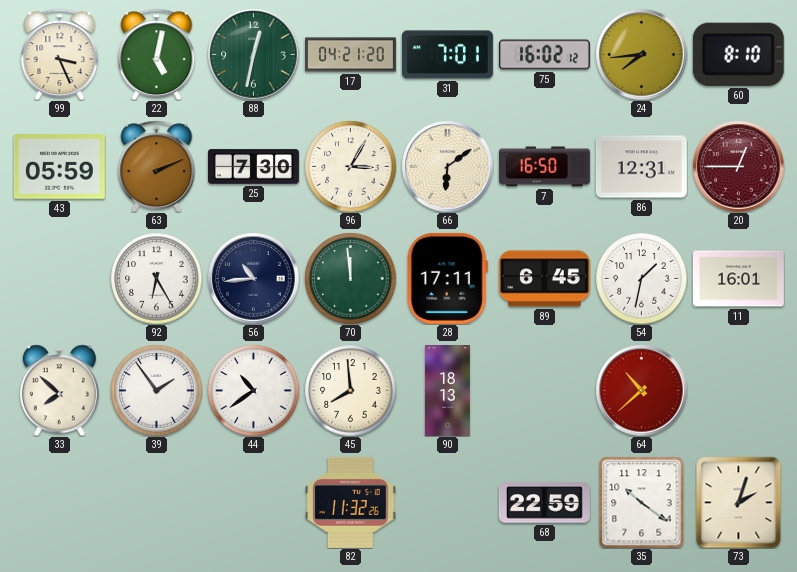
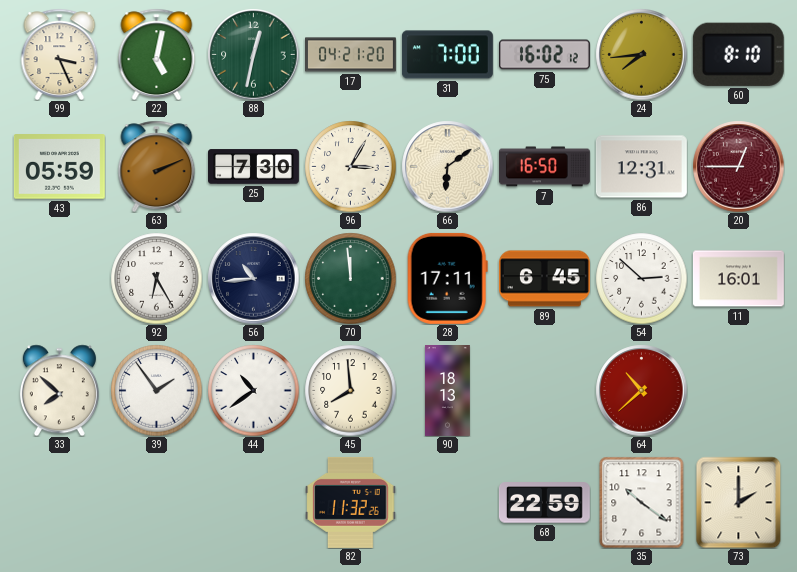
31: 7:01 -> 7:00
54: 1:32 -> 2:52
73: 2:03 -> 2:00
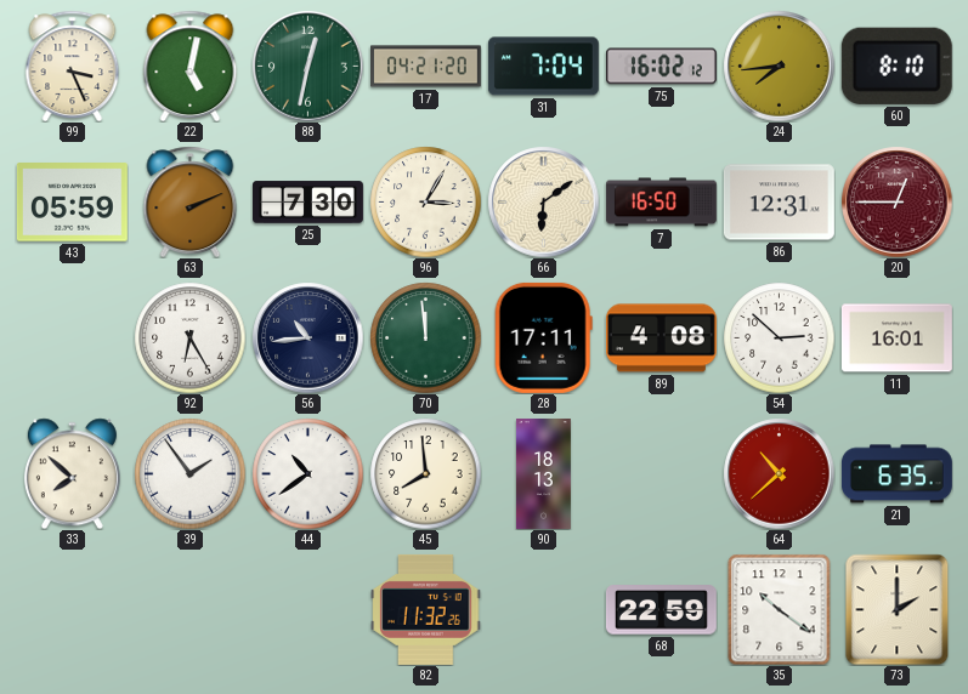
31: 7:00 -> 7:04
89: 6:45 -> 4:08
21: none -> 6:35
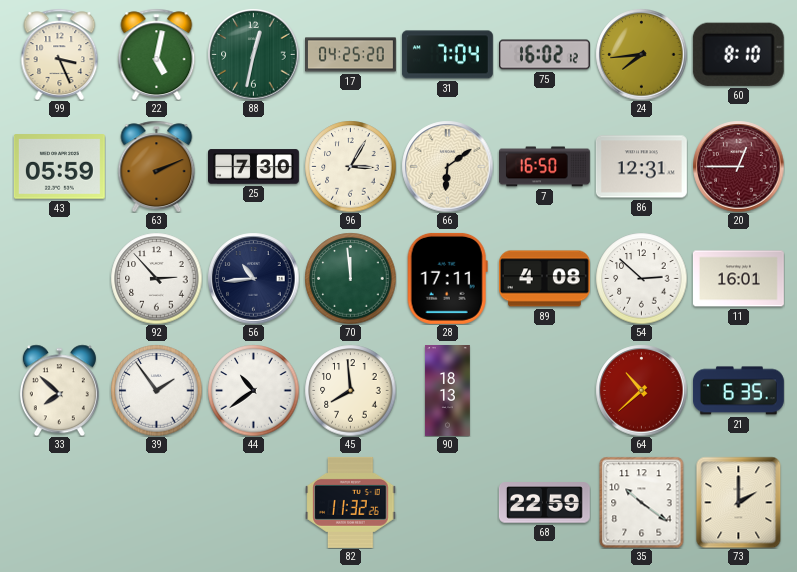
17: 04:21 -> 04:25
92: 6:25 -> 2:53
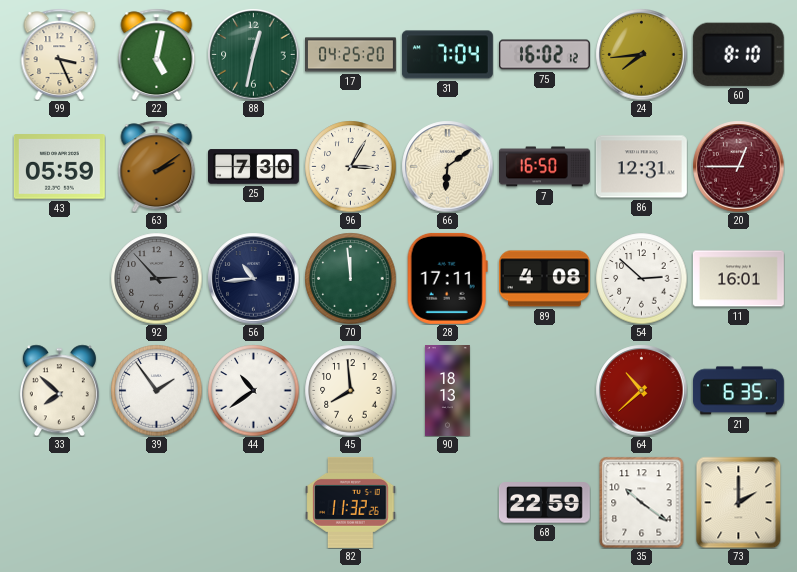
63: 2:11 -> 2:09
92 dial: white -> grey
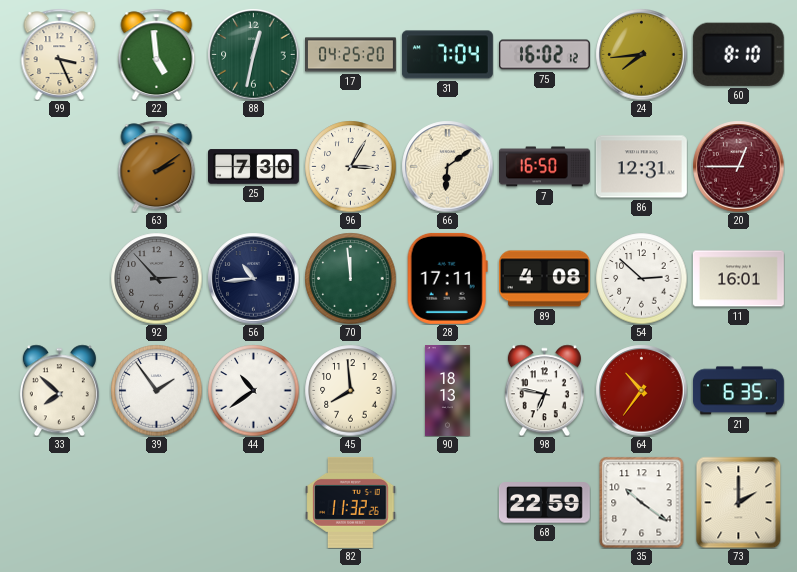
22: 5:02 -> 4:59
43: 05:59 -> none
98: none -> 6:47
64: 10:38 -> 10:36
